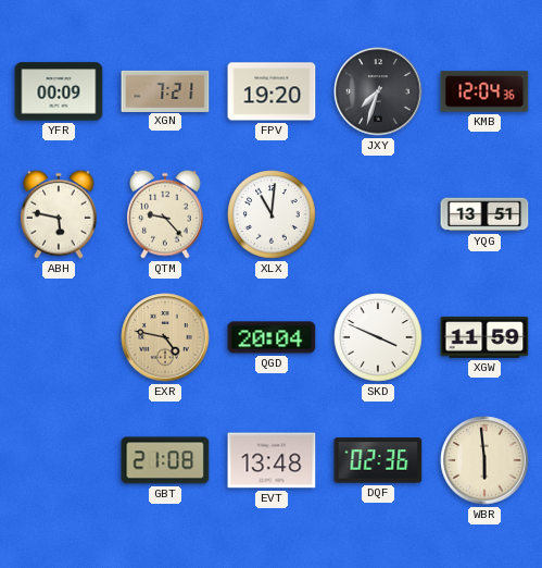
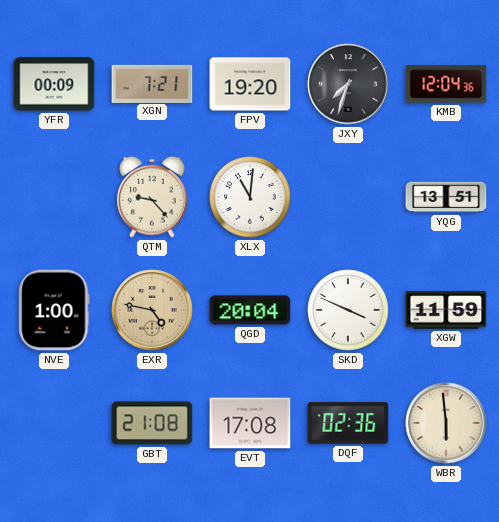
ABH: 5:47 -> none
NVE: none -> 1:00
EVT: 13:48 -> 17:08
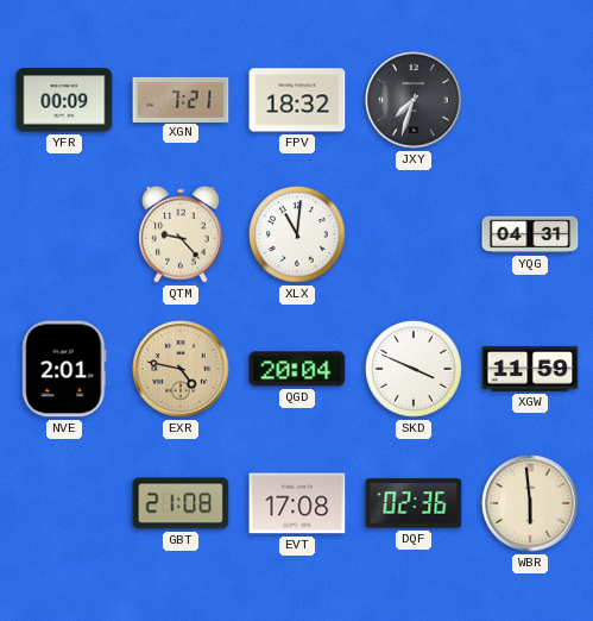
FPV: 19:20 -> 18:32
KMB: 12:04 -> none
YQG: 13:51 -> 04:31
NVE: 1:00 -> 2:01
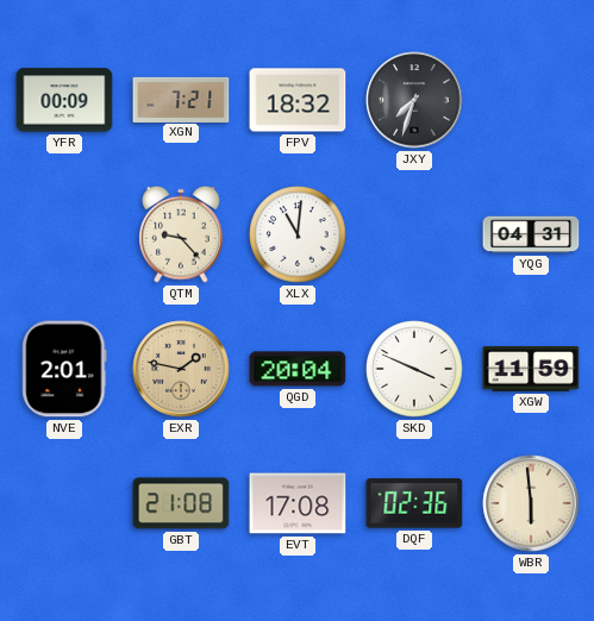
EXR: 4:47 -> 1:47
